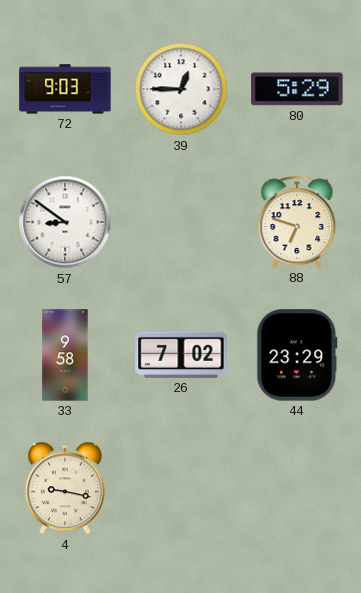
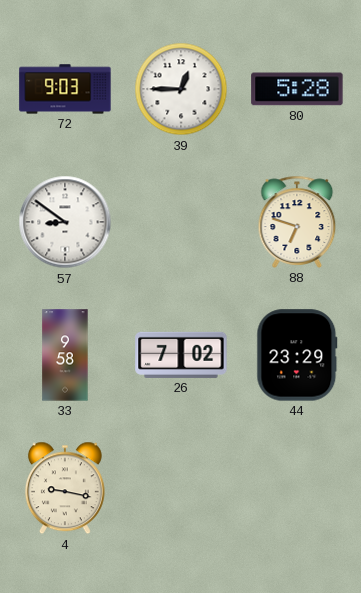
80: 5:29 -> 5:28
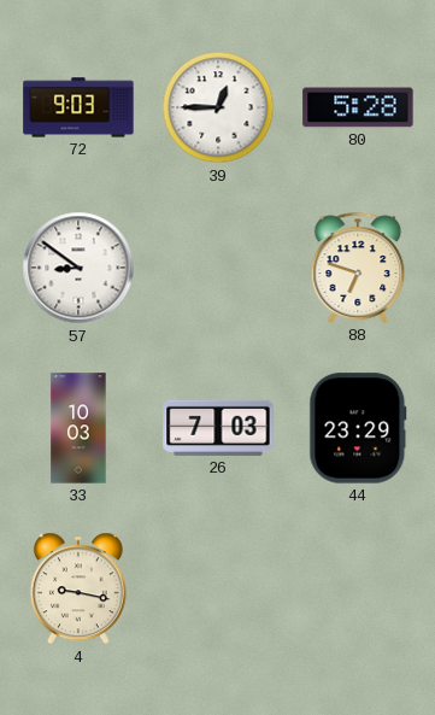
33: 9:58 -> 10:03
26: 7:02 -> 7:03
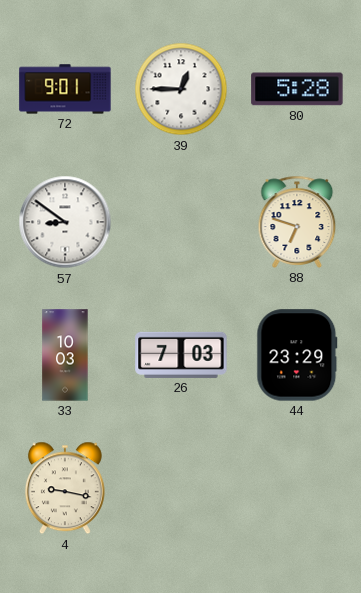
72: 9:03 -> 9:01
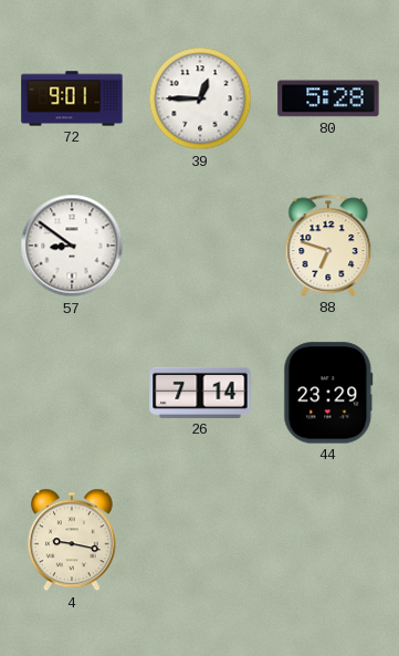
33: 10:03 -> none
26: 7:03 -> 7:14
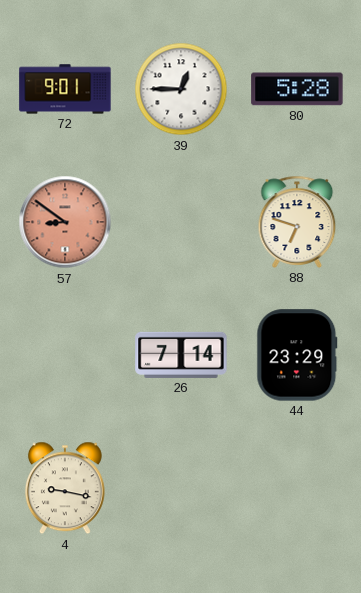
57 dial: white -> salmon
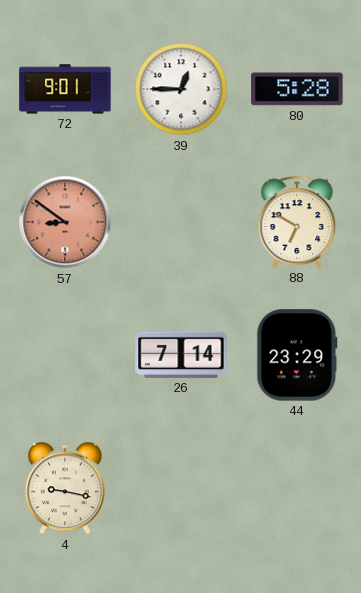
88: 6:48 -> 6:50
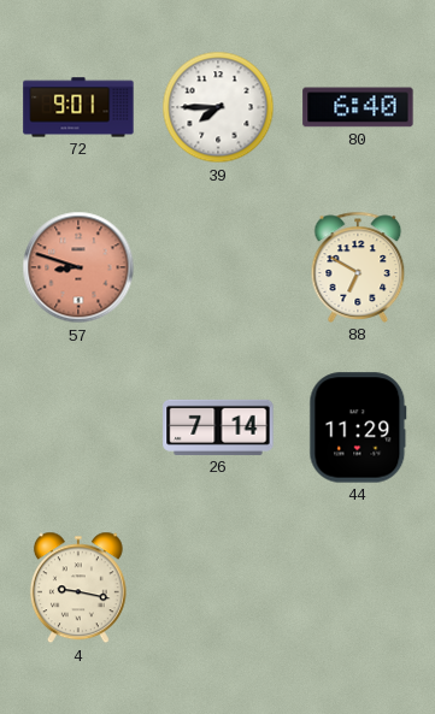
39: 12:45 -> 7:45
80: 5:28 -> 6:40
57: 8:51 -> 8:48
44: 23:29 -> 11:29
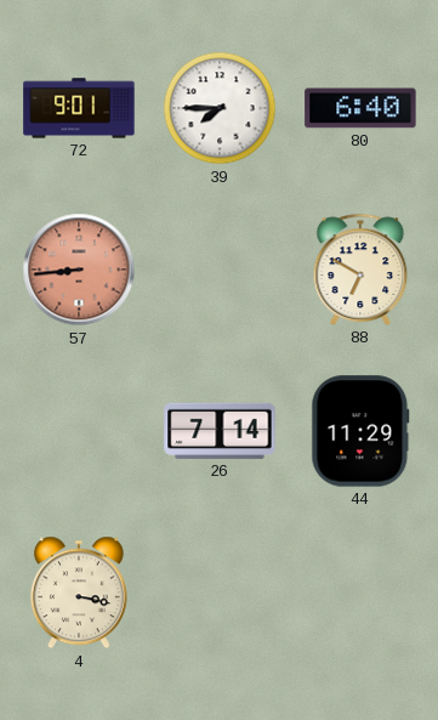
57: 8:48 -> 8:44
4: 9:17 -> 3:17
